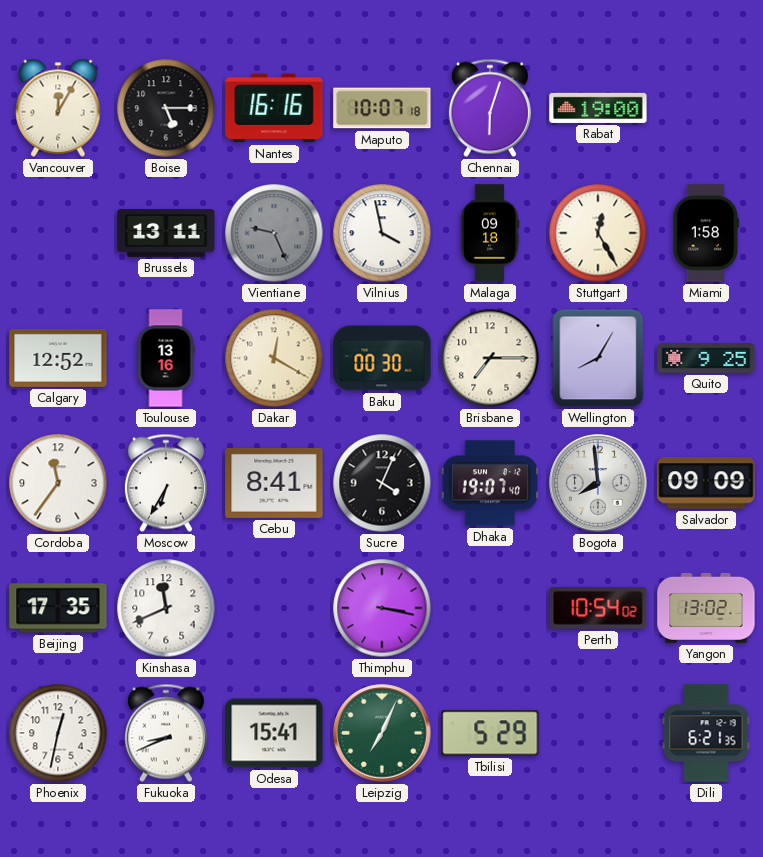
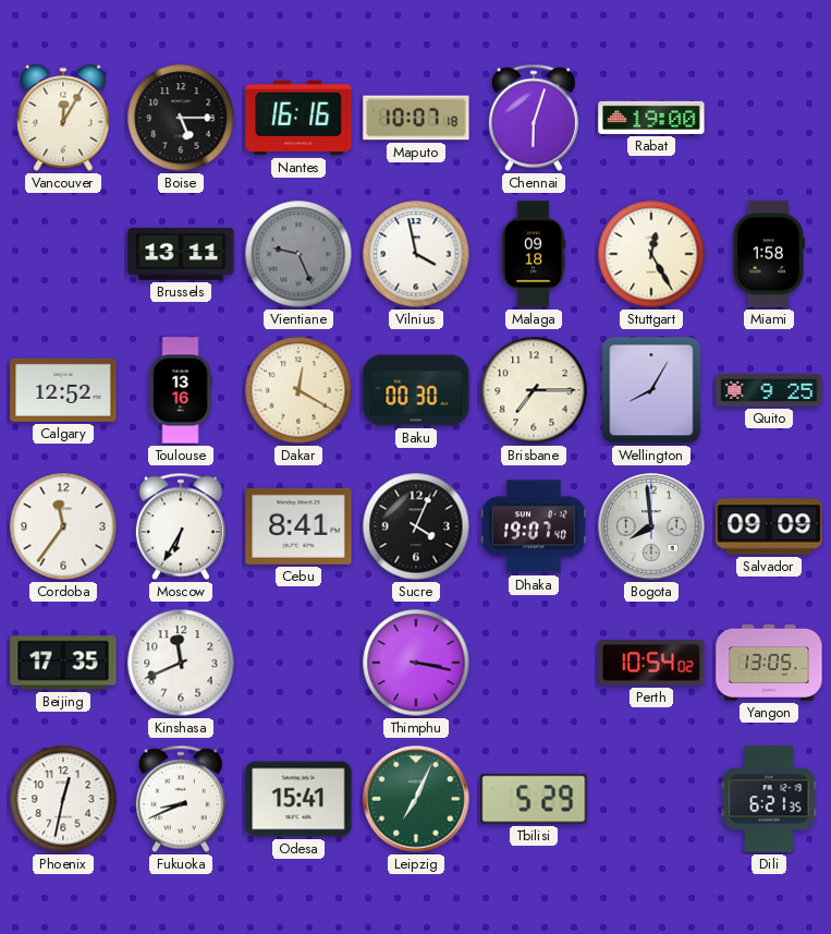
Yangon: 13:02 -> 13:05
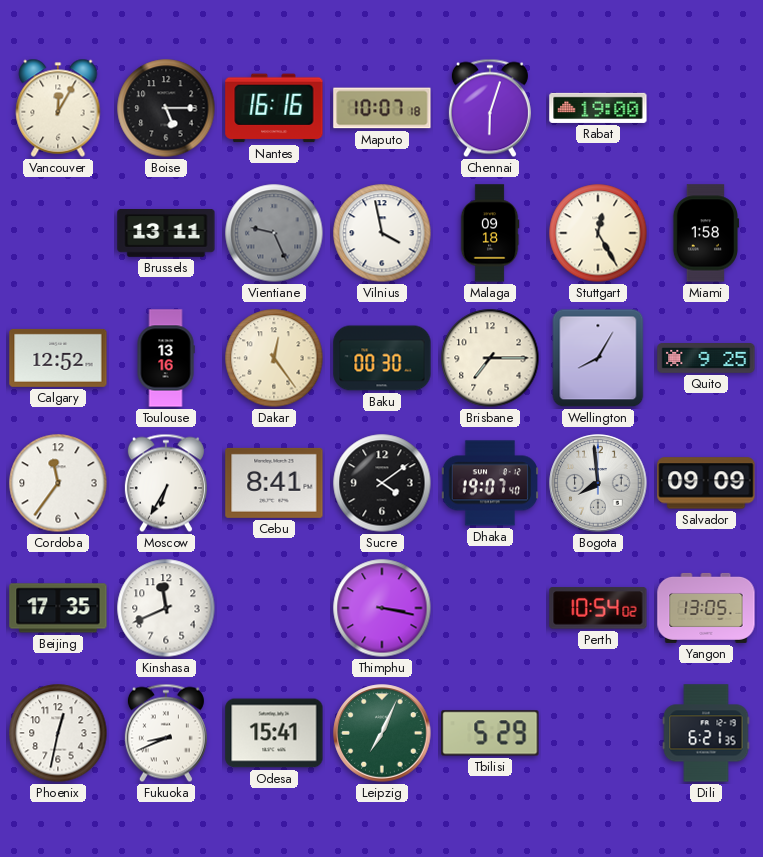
Dakar: 12:20 -> 12:24
Sucre: 4:04 -> 4:09
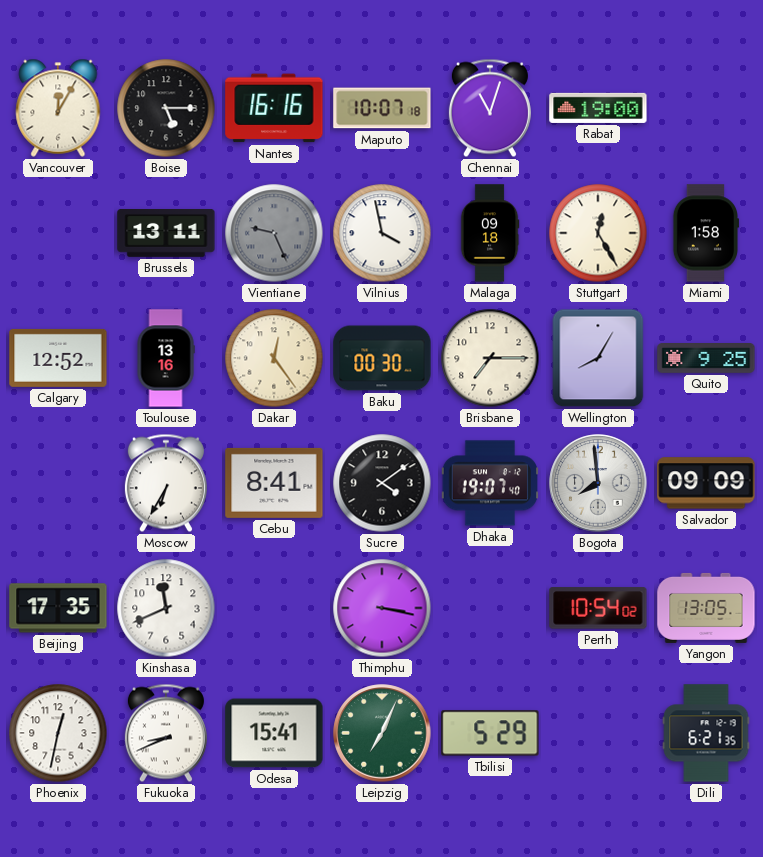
Chennai: 6:03 -> 11:03
Cordoba: 11:36 -> none
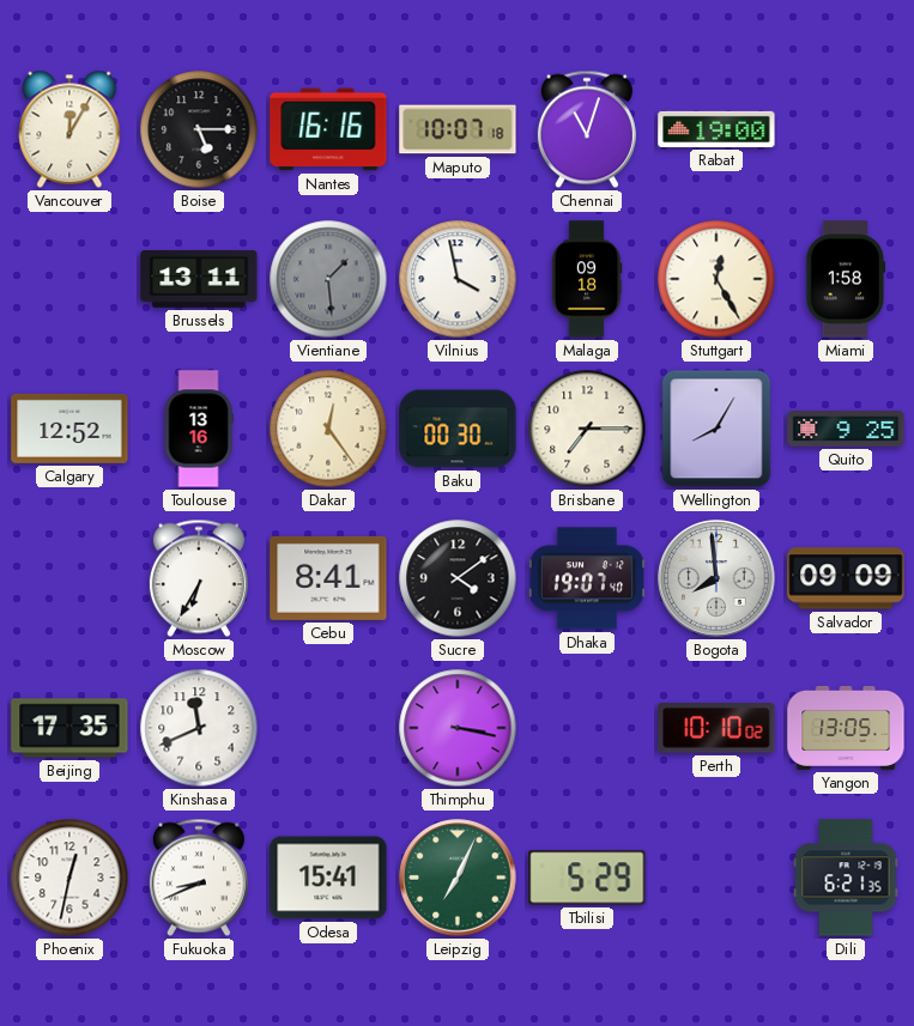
Vientiane: 9:26 -> 1:29
Perth: 10:54 -> 10:10
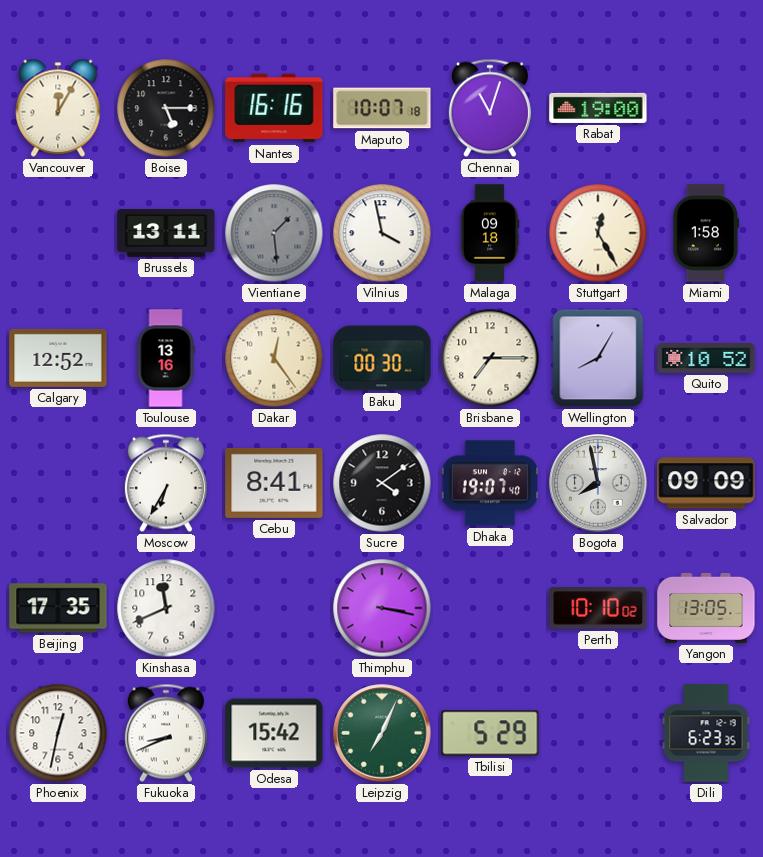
Quito: 9:25 -> 10:52
Bogota: 7:59 -> 7:58
Odesa: 15:41 -> 15:42
Dili: 6:21 -> 6:23
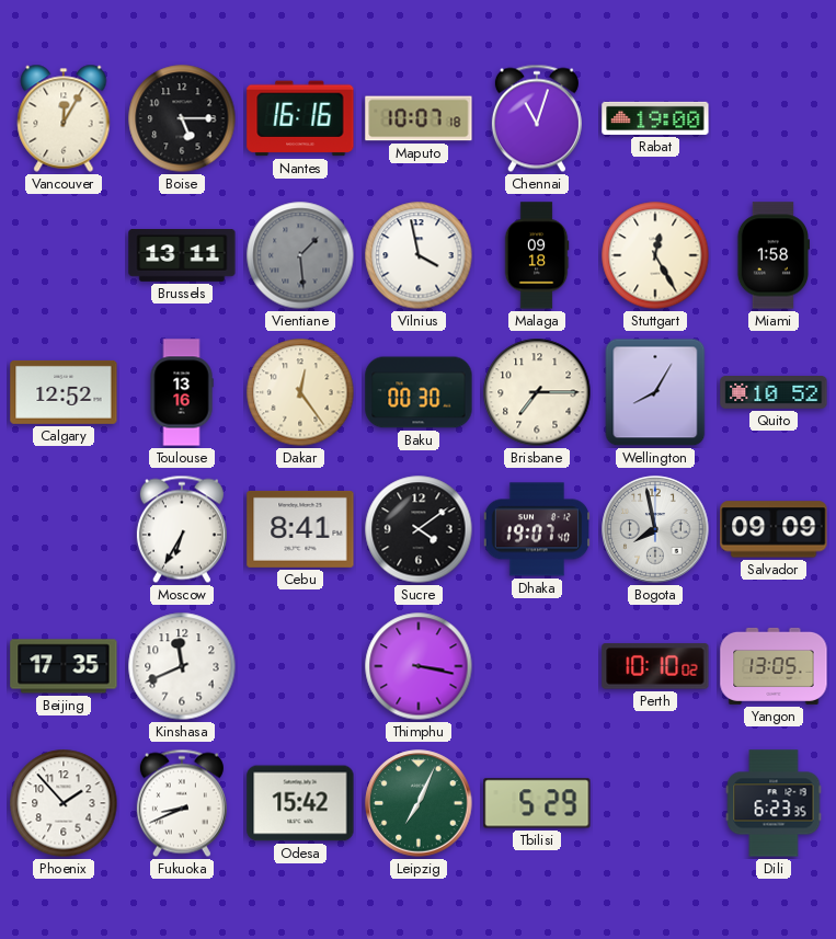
Phoenix: 12:32 -> 1:53
